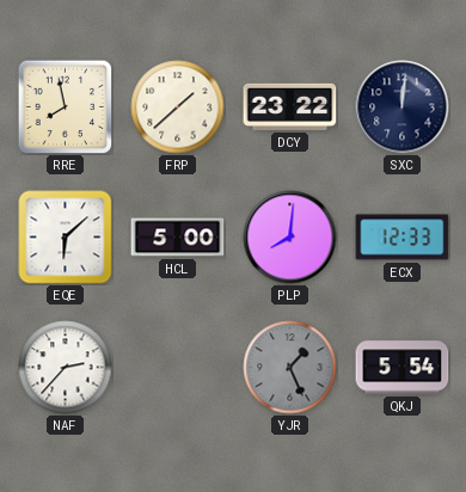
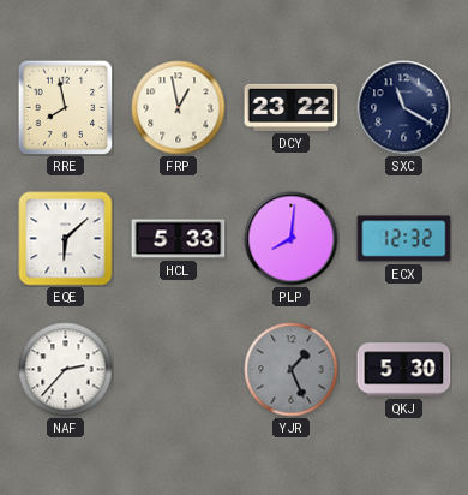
FRP: 1:38 -> 12:58
SXC: 12:01 -> 11:20
HCL: 5:00 -> 5:33
ECX: 12:33 -> 12:32
QKJ: 5:54 -> 5:30
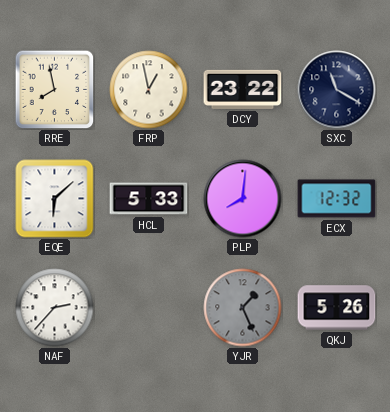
QKJ: 5:30 -> 5:26
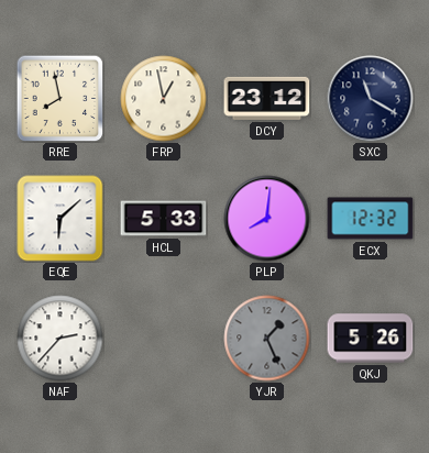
DCY: 23:22 -> 23:12
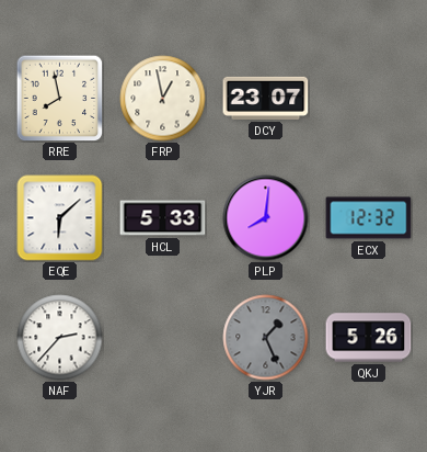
DCY: 23:12 -> 23:07
SXC: 11:20 -> none
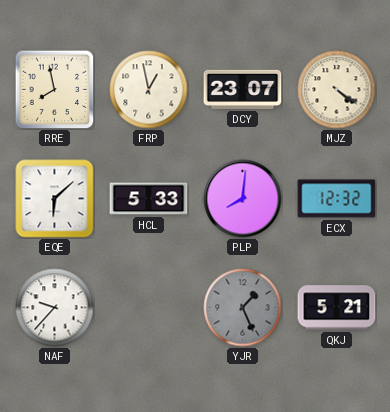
MJZ: none -> 4:21
NAF: 2:37 -> 9:37
QKJ: 5:26 -> 5:21
